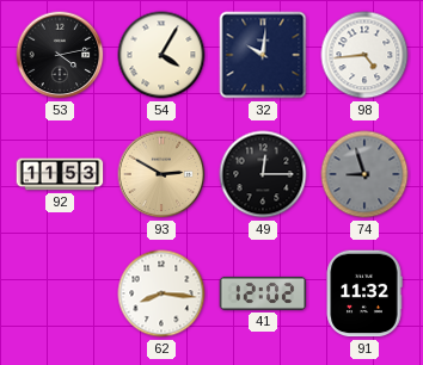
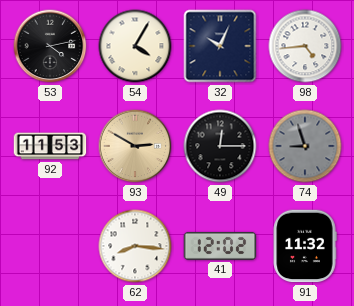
32: 10:01 -> 10:04
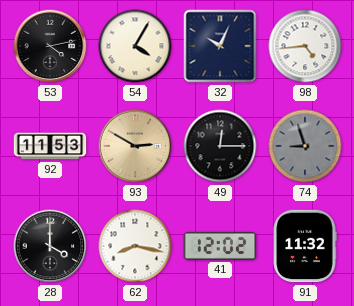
28: none -> 4:00
62: 8:16 -> 8:17
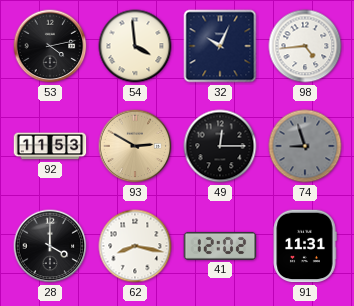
54: 4:05 -> 3:59
91: 11:32 -> 11:31
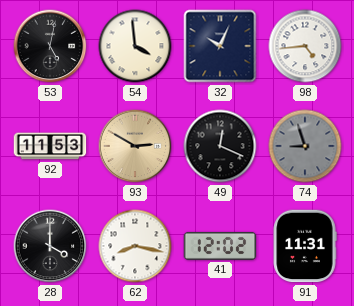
53: 4:13 -> 5:02
49: 12:15 -> 12:19
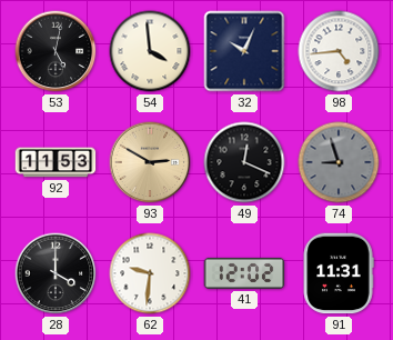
62: 8:17 -> 9:31
